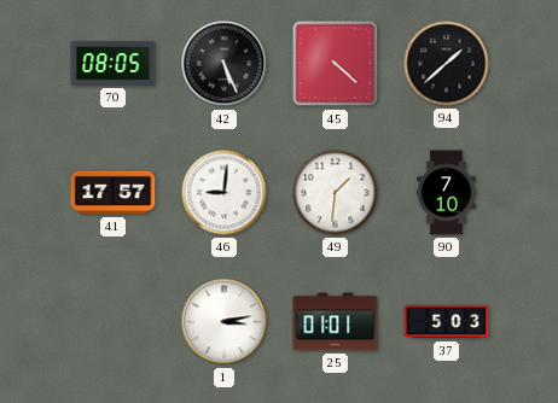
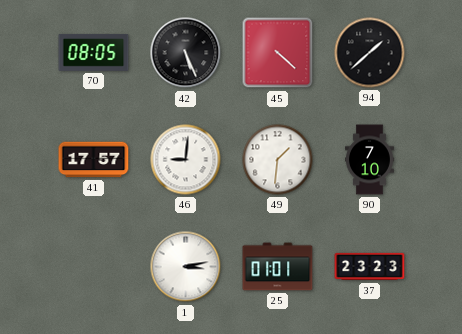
37: 5:03 -> 23:23
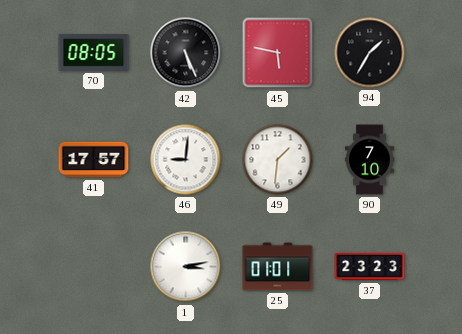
45: 4:22 -> 5:47
94: 1:38 -> 1:35
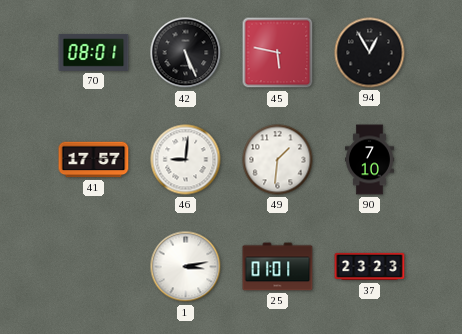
70: 08:05 -> 08:01
94: 1:35 -> 12:55
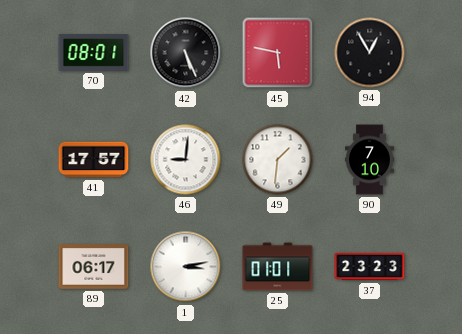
89: none -> 06:17
